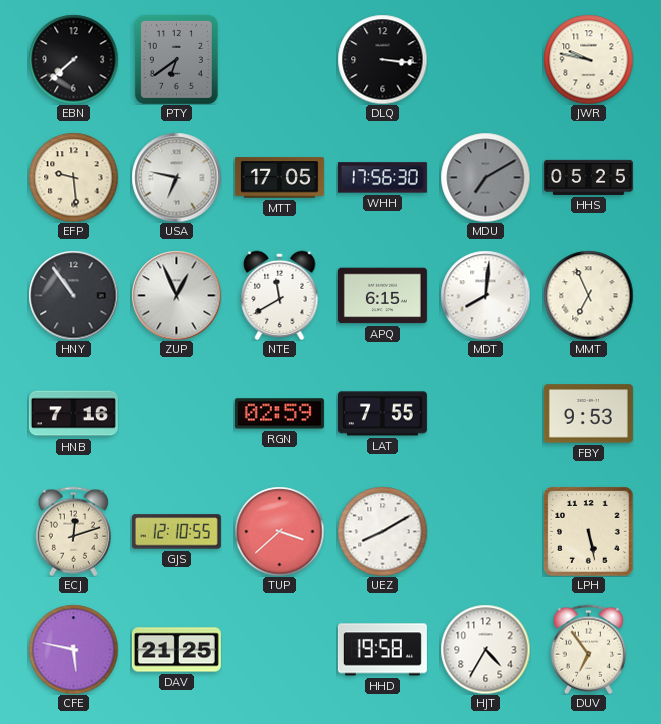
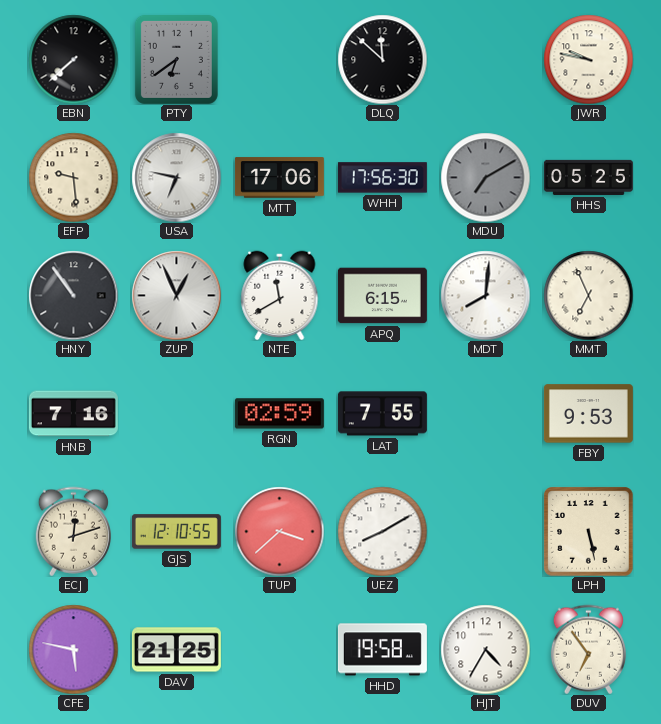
DLQ: 3:16 -> 11:52
MTT: 17:05 -> 17:06
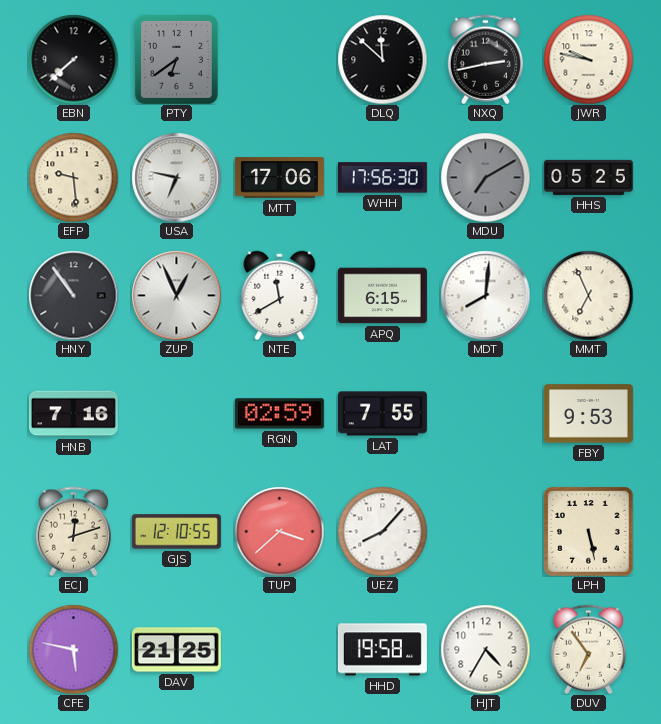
NXQ: none -> 2:43
UEZ: 8:10 -> 8:07
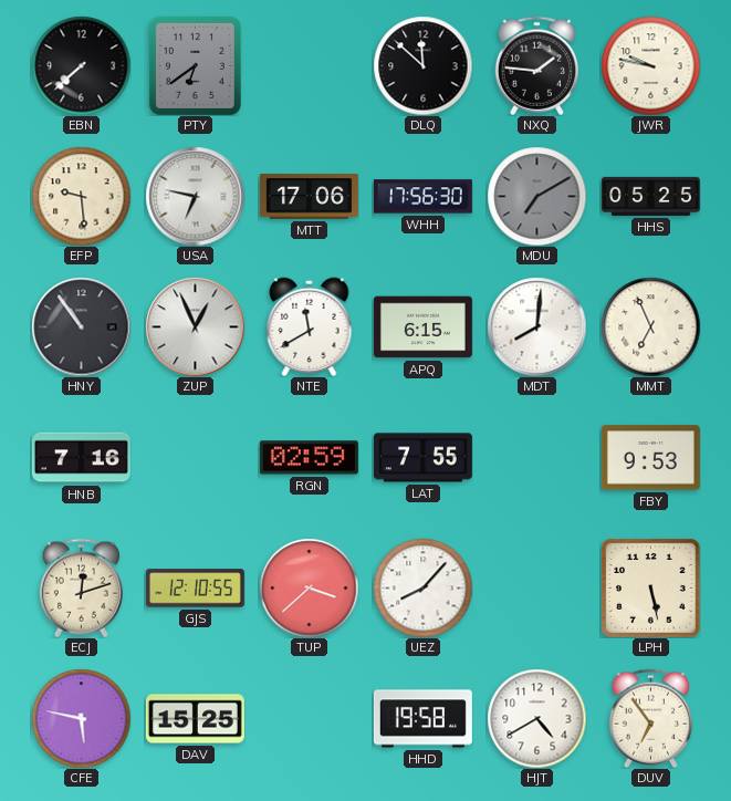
NXQ: 2:43 -> 1:46
DAV: 21:25 -> 15:25
HJT: 4:35 -> 4:40
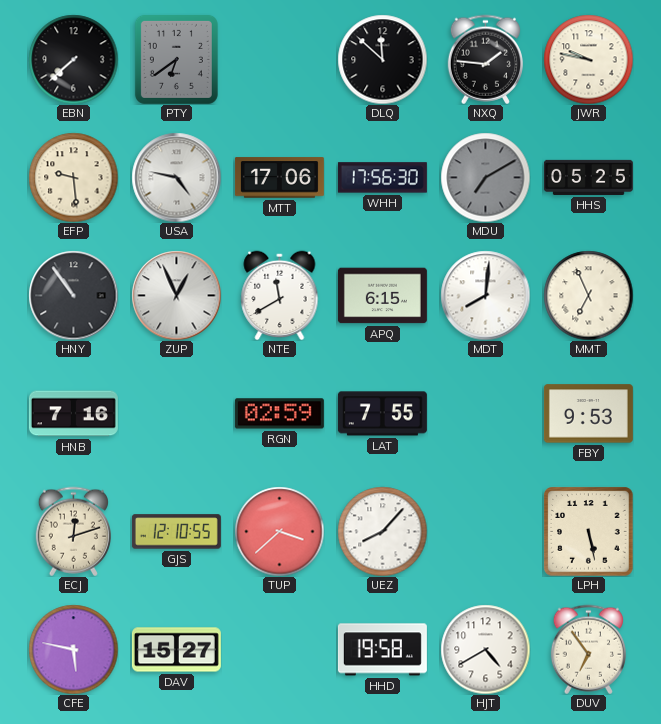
USA: 6:47 -> 4:47
DAV: 15:25 -> 15:27
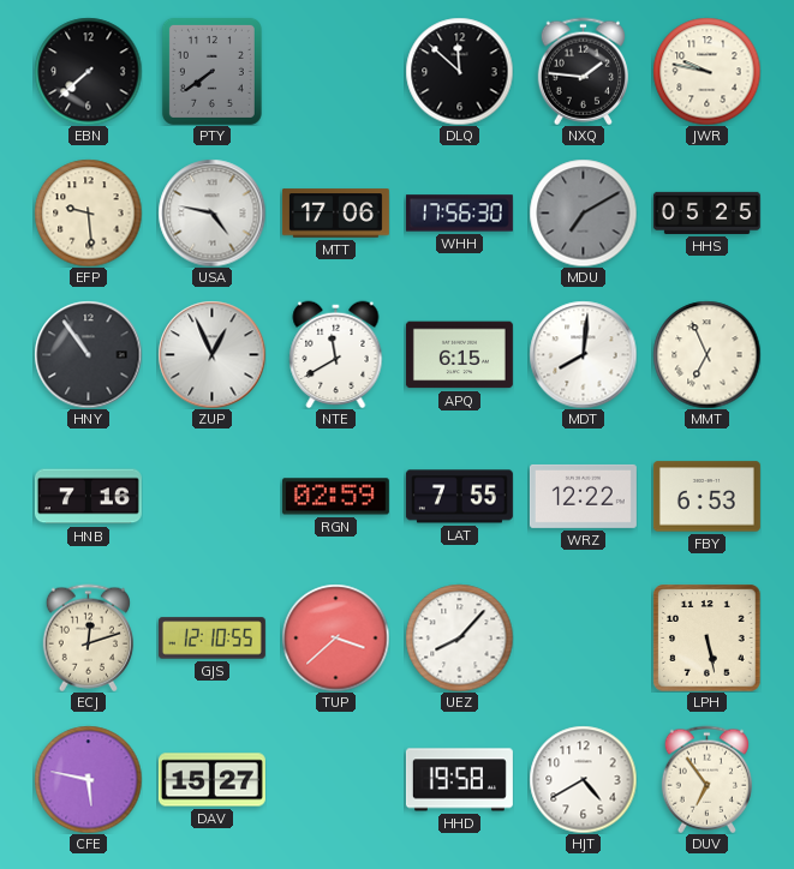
PTY: 6:39 -> 7:39
WRZ: none -> 12:22
FBY: 9:53 -> 6:53
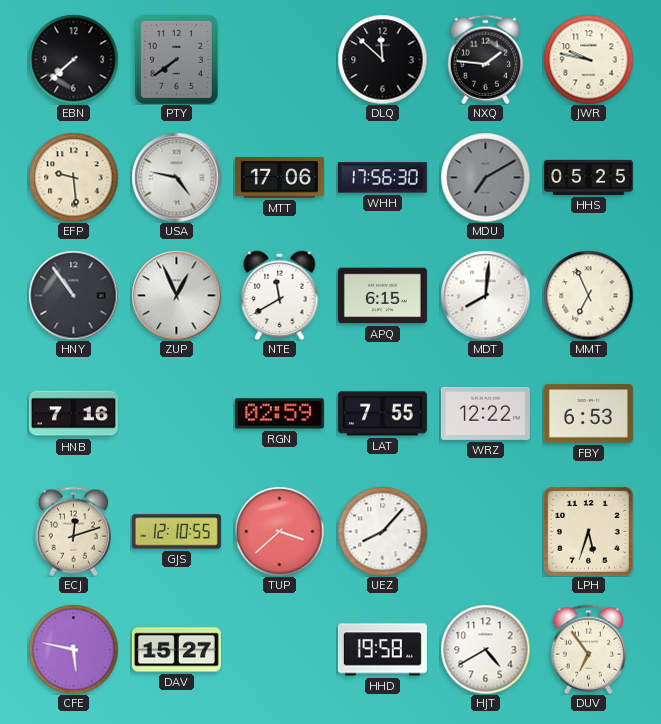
LPH: 5:28 -> 5:33
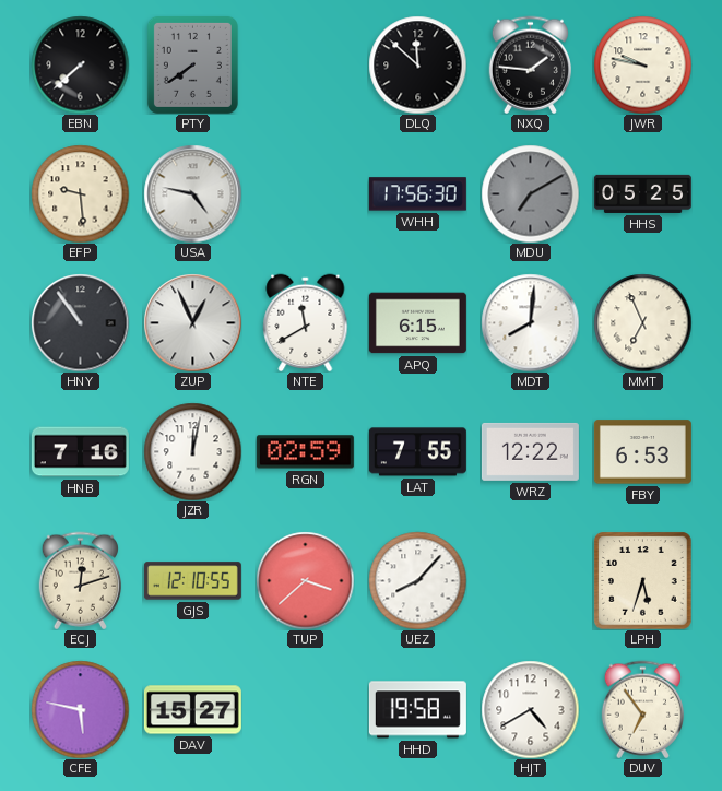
MTT: 17:06 -> none
JZR: none -> 12:02
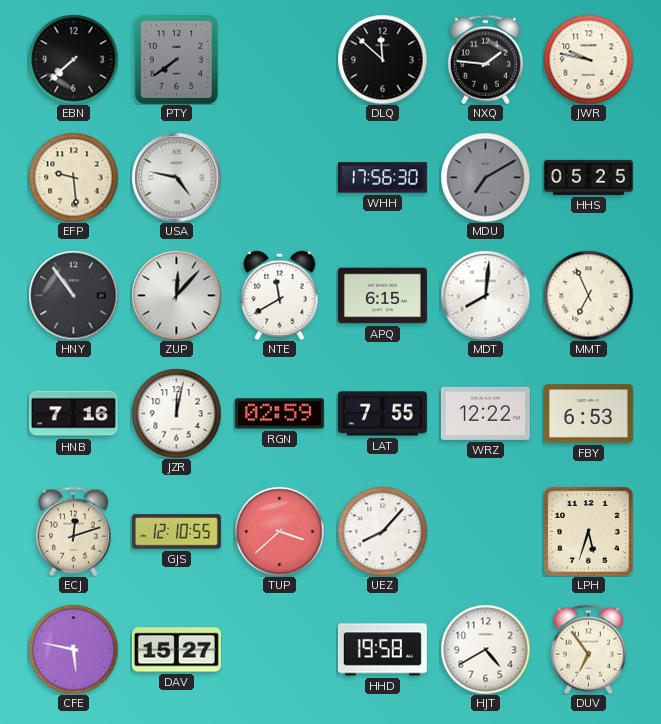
ZUP: 12:56 -> 12:07
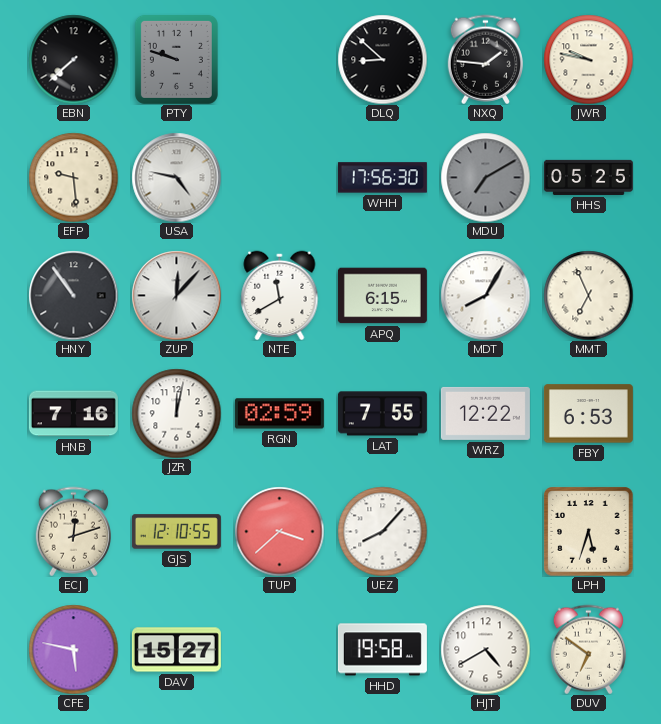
PTY: 7:39 -> 9:48
DLQ: 11:52 -> 8:52
MDT: 8:01 -> 8:05
DUV: 6:54 -> 6:51
